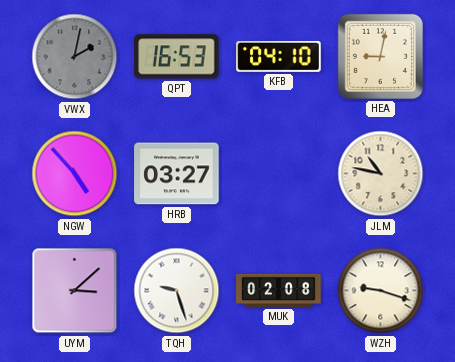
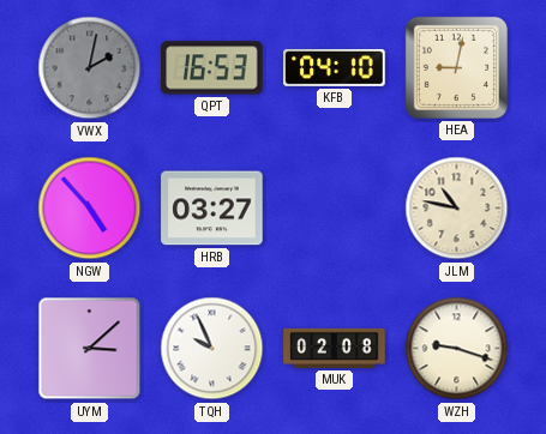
TQH: 9:27 -> 9:56
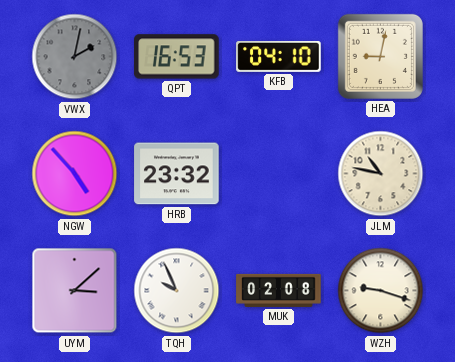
HRB: 03:27 -> 23:32
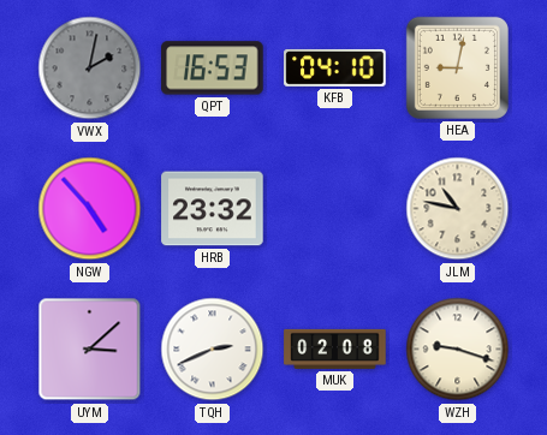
TQH: 9:56 -> 2:41
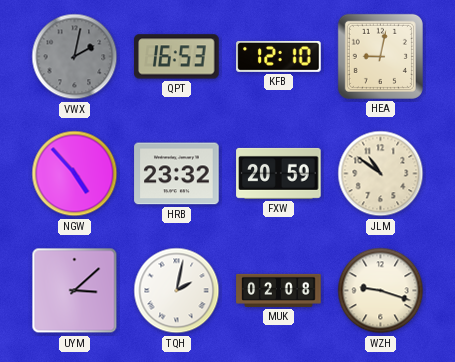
KFB: 04:10 -> 12:10
FXW: none -> 20:59
JLM: 10:47 -> 10:51
TQH: 2:41 -> 2:02
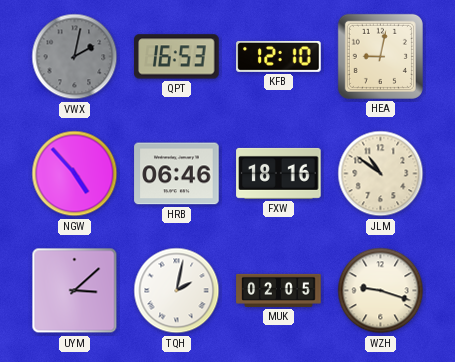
HRB: 23:32 -> 06:46
FXW: 20:59 -> 18:16
MUK: 02:08 -> 02:05
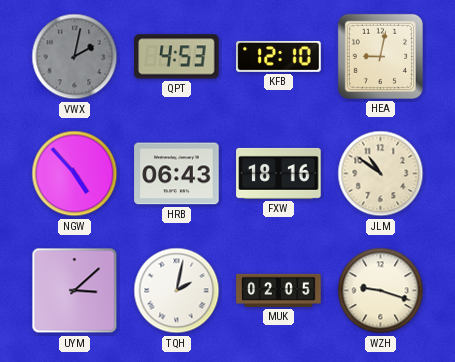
QPT: 16:53 -> 4:53
HRB: 06:46 -> 06:43
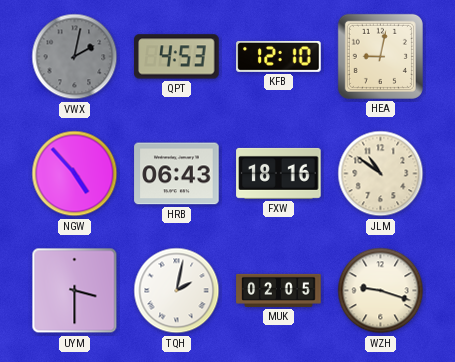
UYM: 3:08 -> 3:30
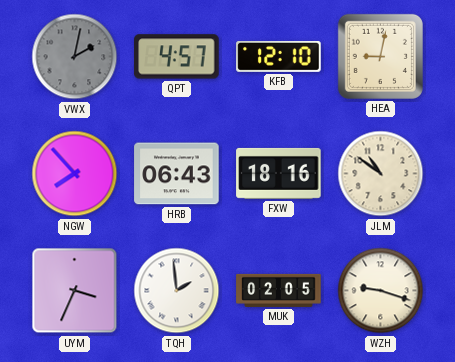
QPT: 4:53 -> 4:57
NGW: 4:53 -> 7:53
UYM: 3:30 -> 3:34
TQH: 2:02 -> 1:59
